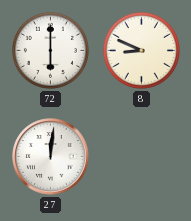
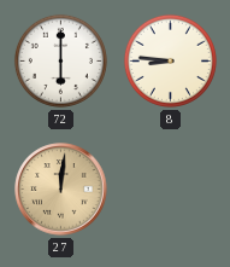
8: 8:49 -> 8:46
27 dial: white -> champagne
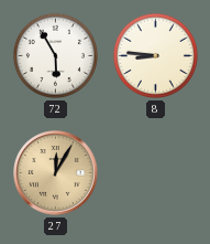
72: 6:00 -> 5:55
27: 12:01 -> 12:05
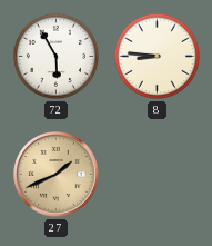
27: 12:05 -> 1:41
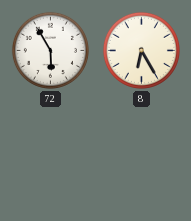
8: 8:46 -> 6:25
27: 1:41 -> none
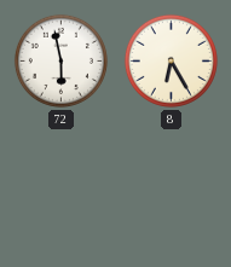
72: 5:55 -> 5:58
